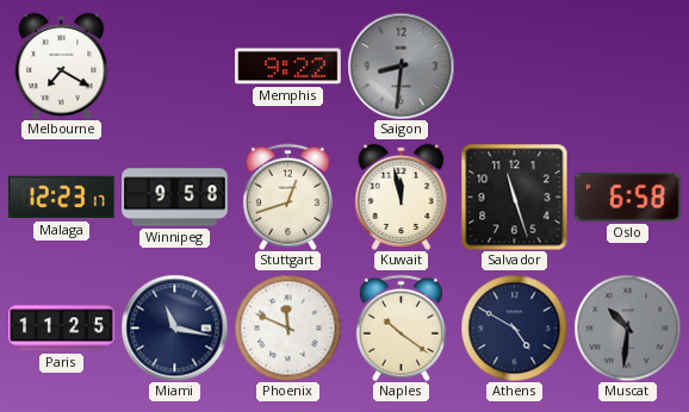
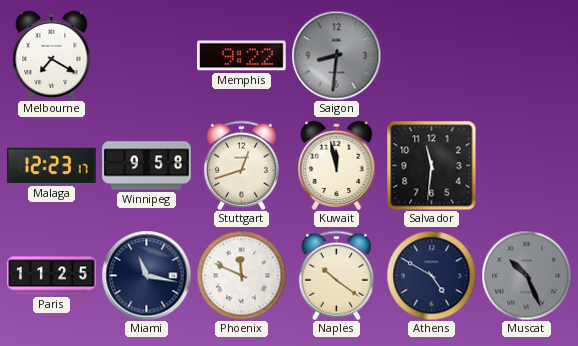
Salvador: 11:27 -> 11:31
Oslo: 6:58 -> none
Muscat: 10:31 -> 10:26
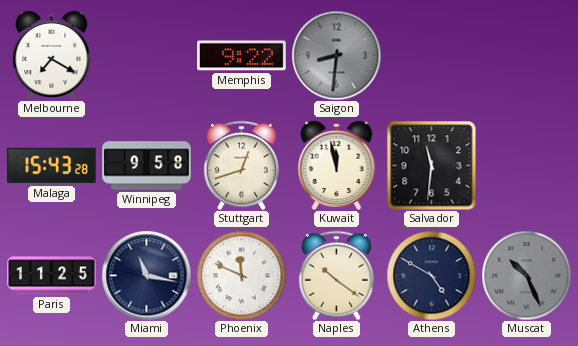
Malaga: 12:23 -> 15:43
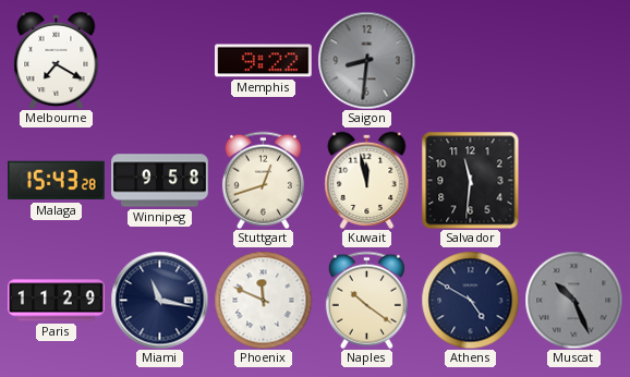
Paris: 11:25 -> 11:29
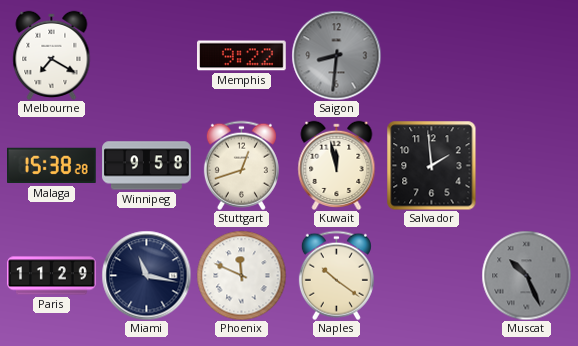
Malaga: 15:43 -> 15:38
Salvador: 11:31 -> 1:59
Athens: 4:50 -> none
